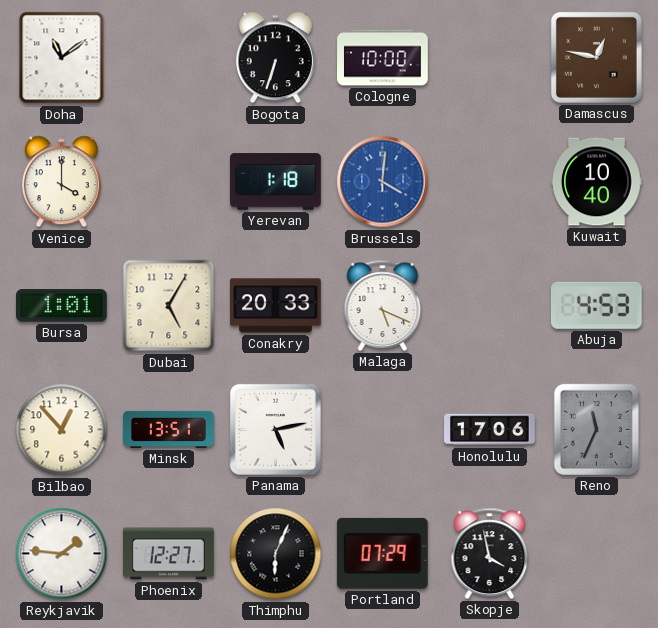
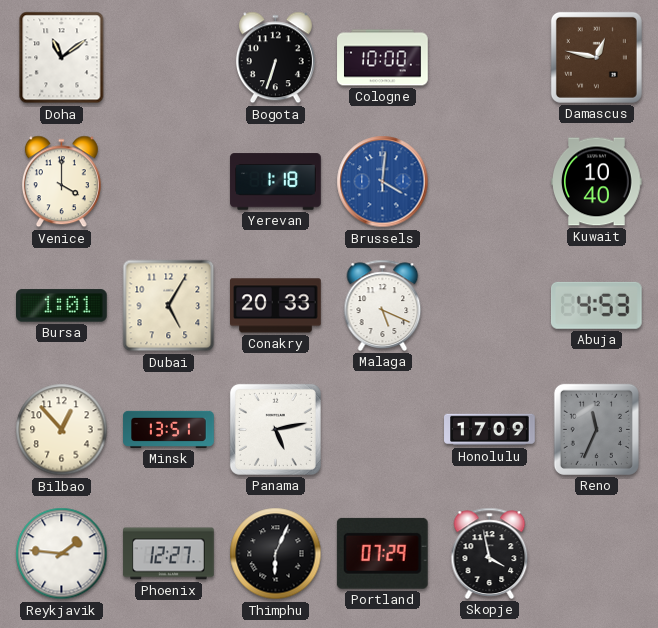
Honolulu: 17:06 -> 17:09
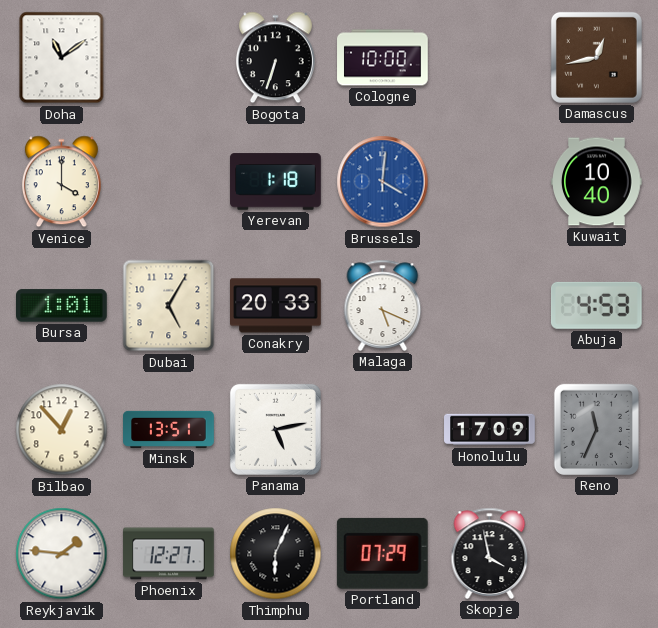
Damascus: 12:47 -> 12:43
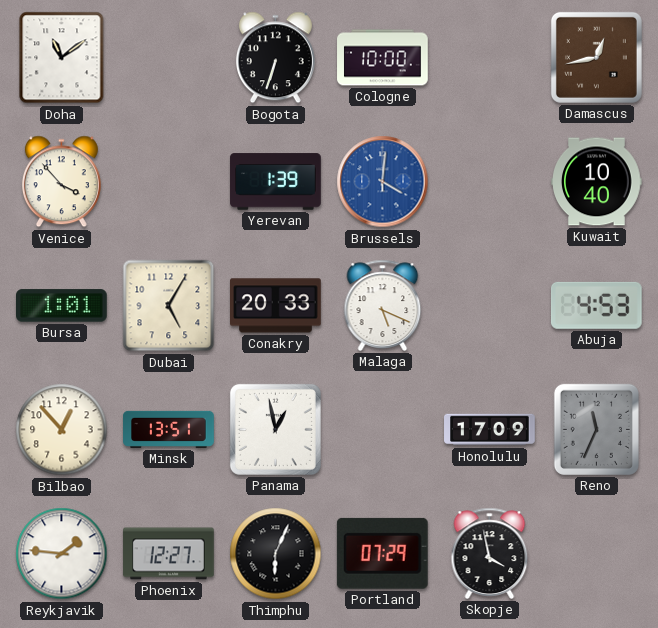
Venice: 4:00 -> 3:53
Yerevan: 1:18 -> 1:39
Panama: 5:13 -> 12:58
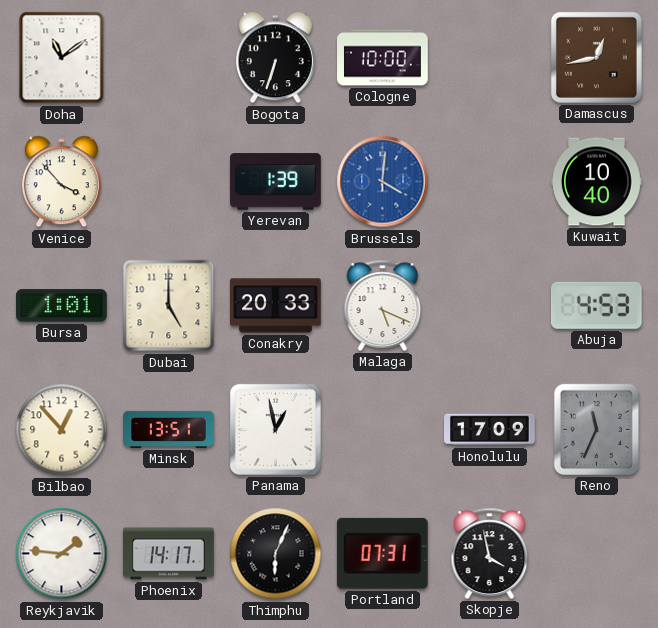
Dubai: 5:05 -> 5:00
Phoenix: 12:27 -> 14:17
Portland: 07:29 -> 07:31
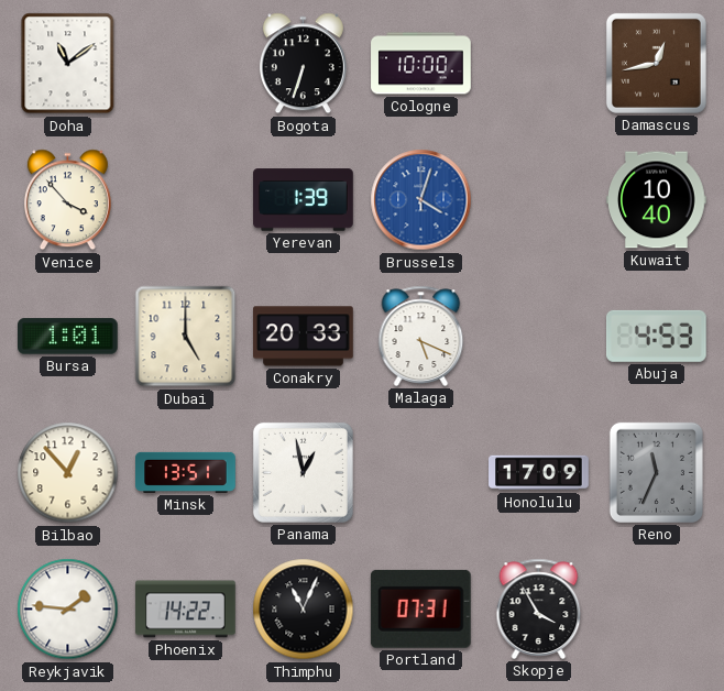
Brussels: 4:01 -> 4:03
Phoenix: 14:17 -> 14:22
Thimphu: 6:04 -> 11:04
Skopje: 3:58 -> 3:55
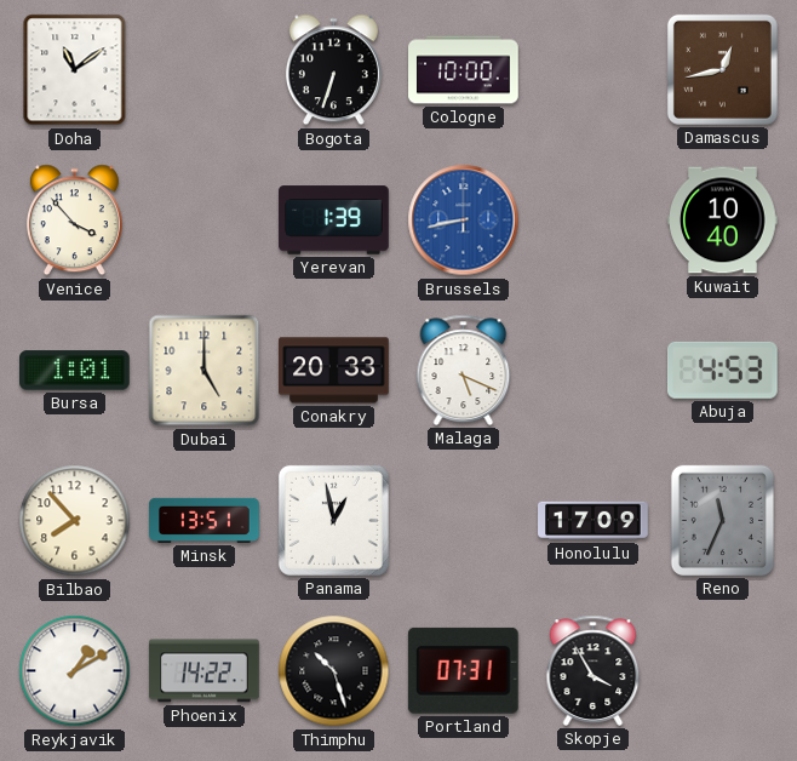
Brussels: 4:03 -> 8:43
Bilbao: 12:53 -> 7:53
Reykjavik: 1:46 -> 1:10
Thimphu: 11:04 -> 10:27
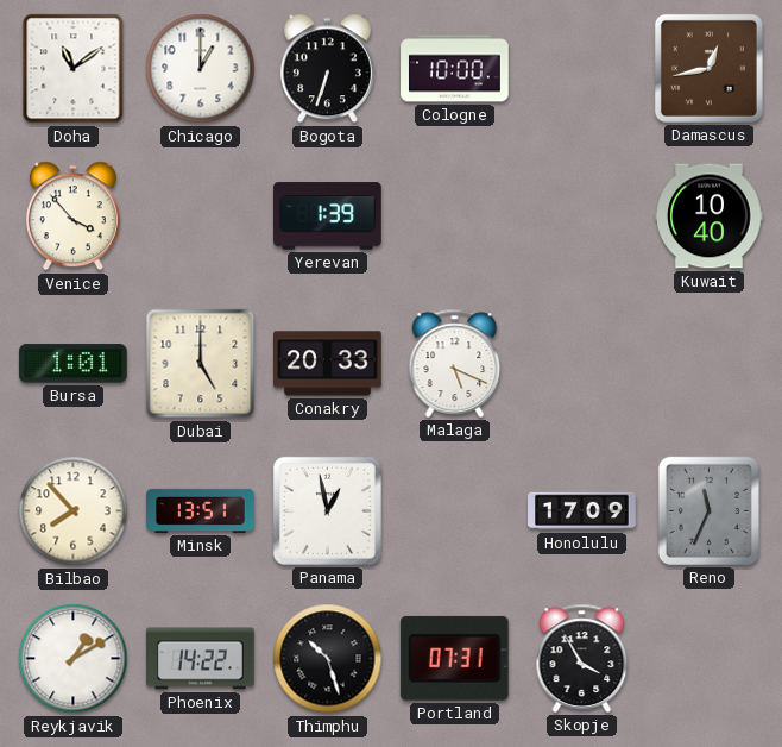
Chicago: none -> 1:00
Brussels: 8:43 -> none
Abuja: 4:53 -> none
